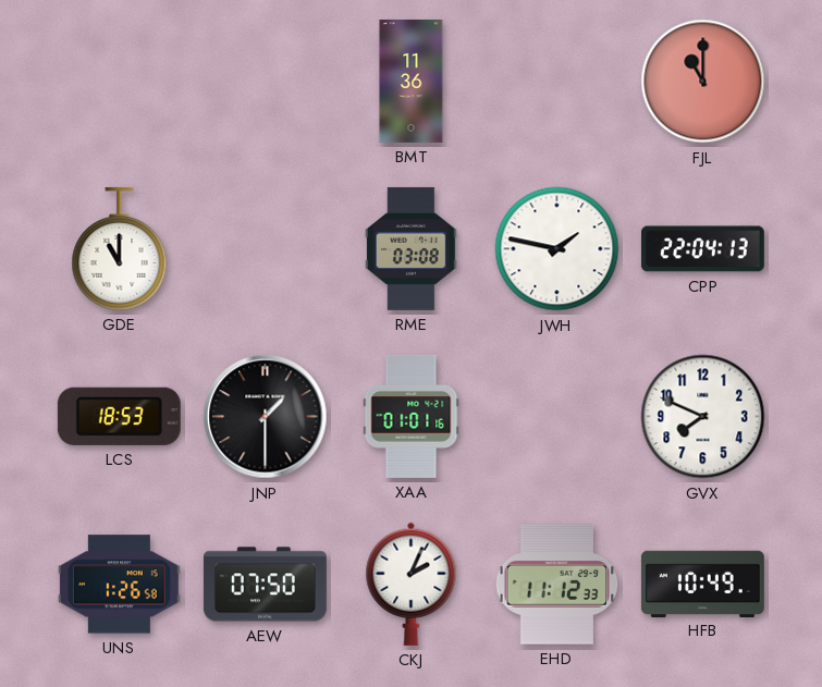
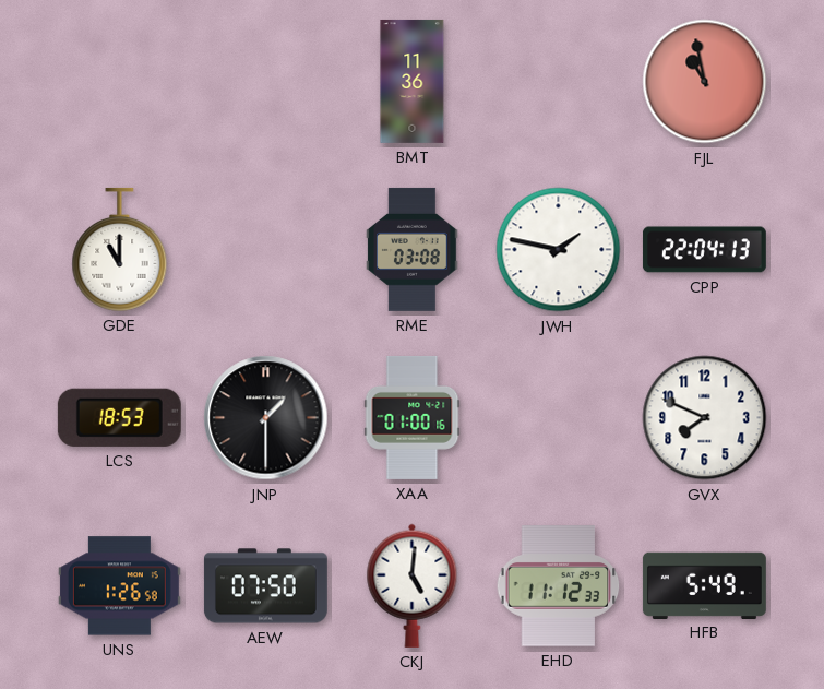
FJL: 11:00 -> 10:58
XAA: 01:01 -> 01:00
CKJ: 2:04 -> 5:01
HFB: 10:49 -> 5:49
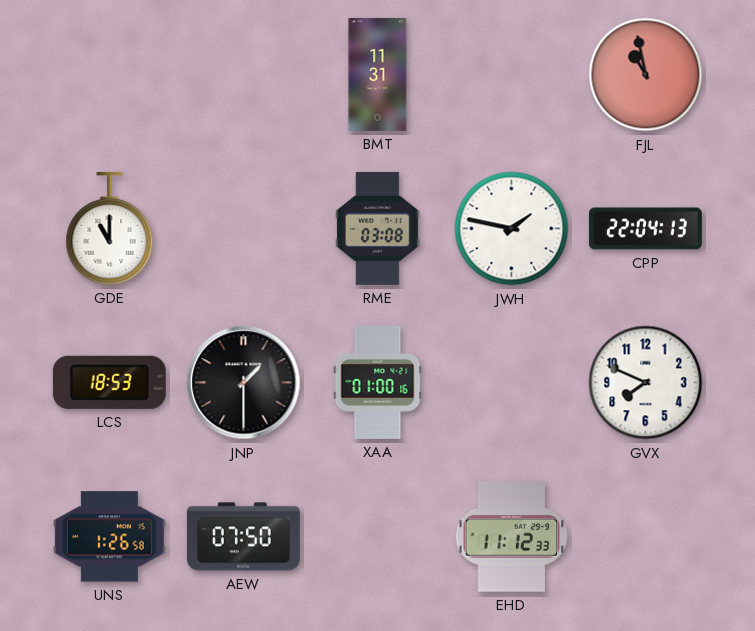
BMT: 11:36 -> 11:31
CKJ: 5:01 -> none
HFB: 5:49 -> none
